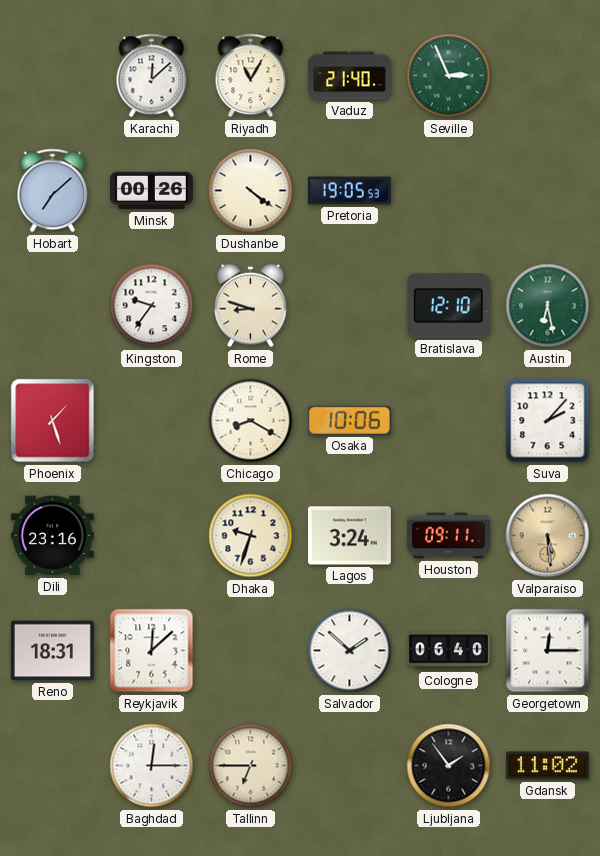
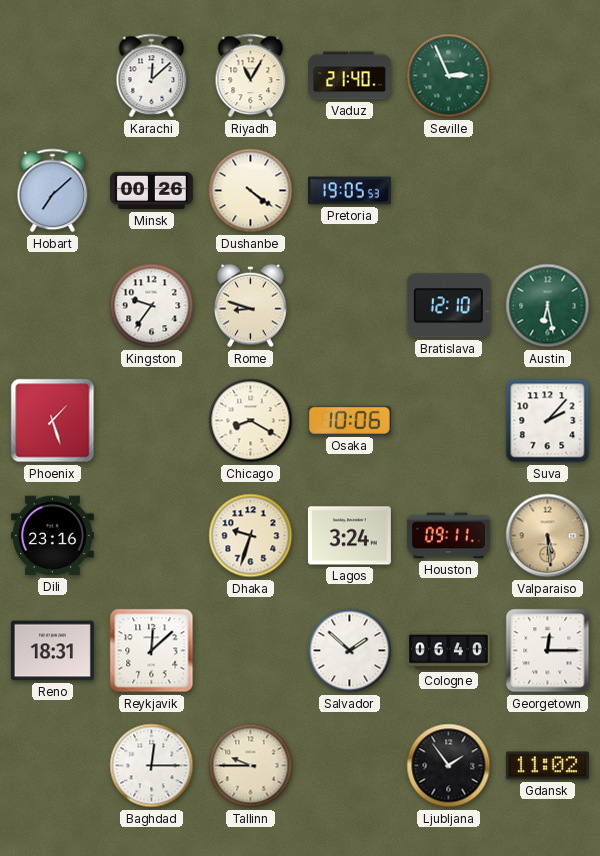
Tallinn: 6:45 -> 9:45
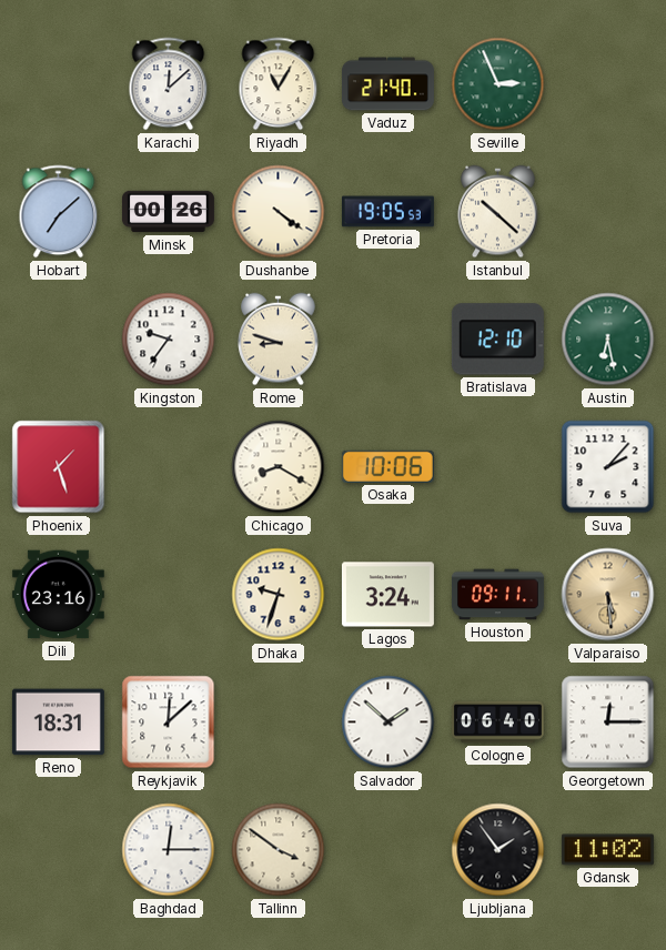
Istanbul: none -> 10:22
Tallinn: 9:45 -> 3:51
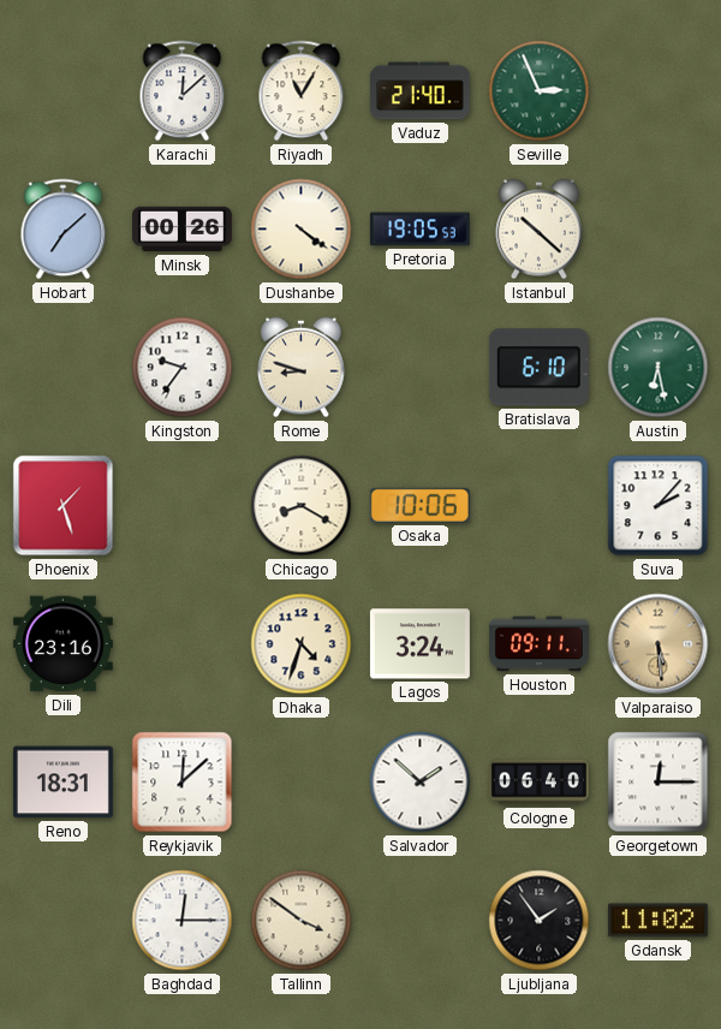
Bratislava: 12:10 -> 6:10
Dhaka: 9:33 -> 4:33
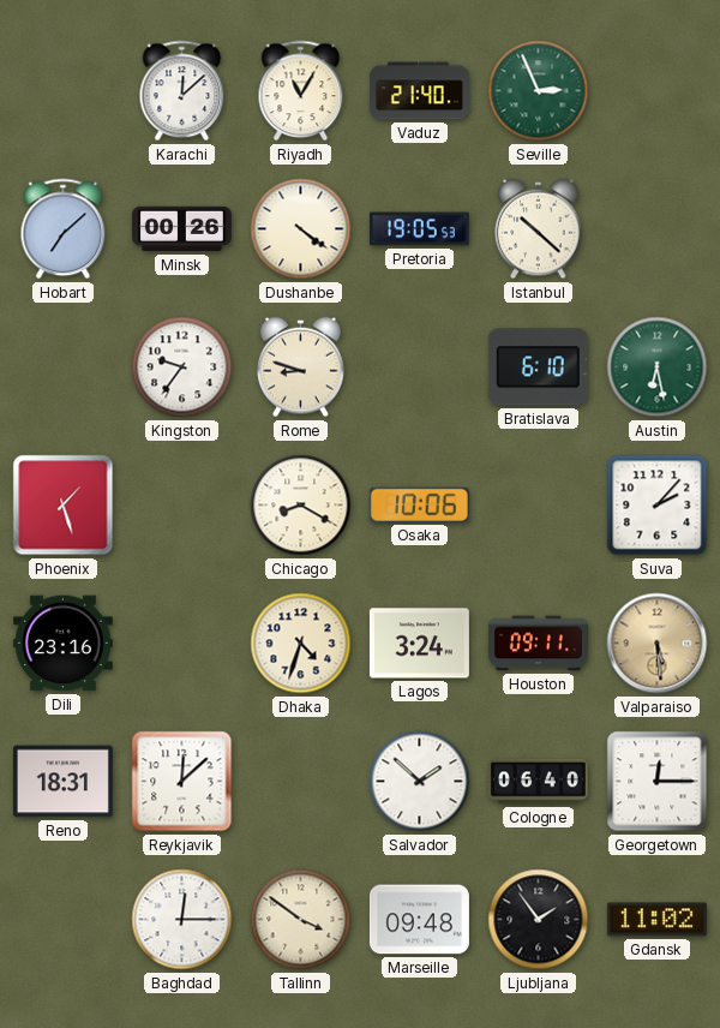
Marseille: none -> 09:48
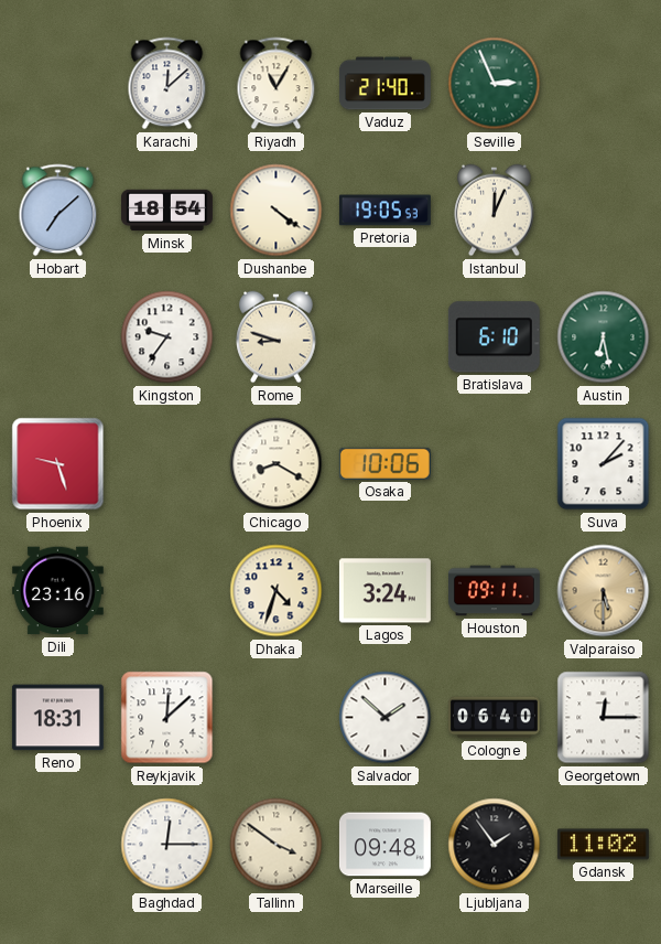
Minsk: 00:26 -> 18:54
Istanbul: 10:22 -> 12:04
Phoenix: 1:27 -> 9:27
Valparaiso: 5:29 -> 5:30
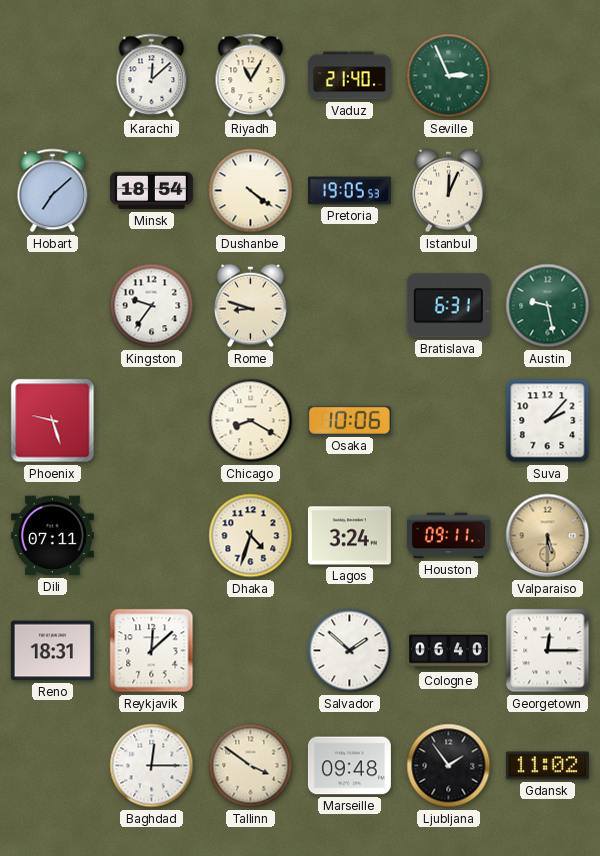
Bratislava: 6:10 -> 6:31
Austin: 6:28 -> 9:28
Dili: 23:16 -> 07:11
